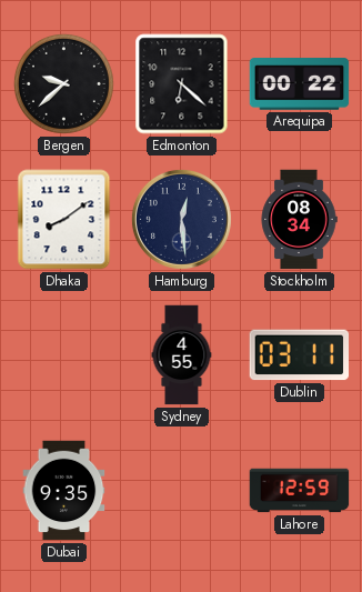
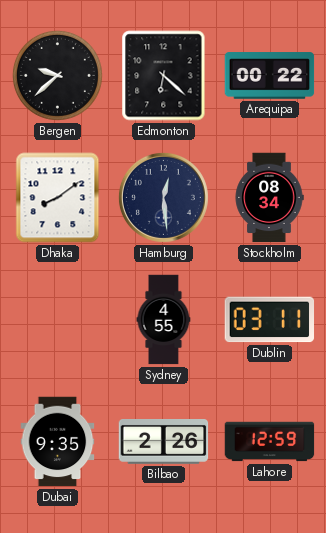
Bilbao: none -> 2:26
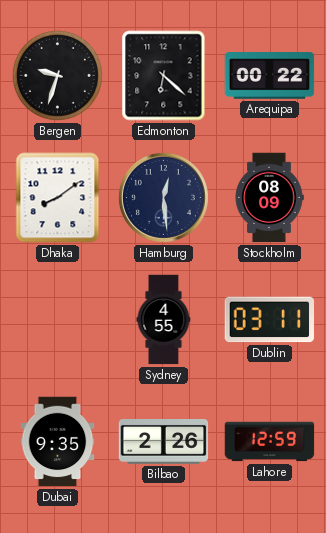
Bergen: 9:38 -> 9:33
Stockholm: 08:34 -> 08:09
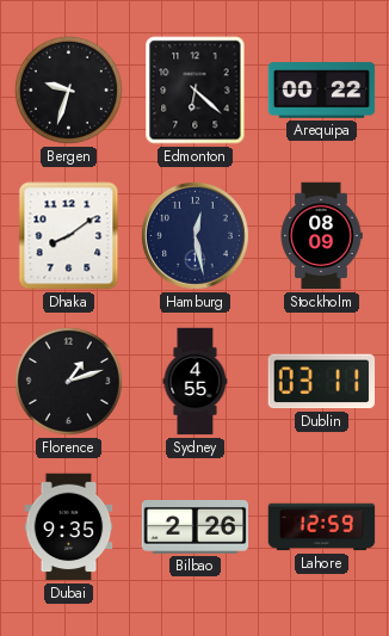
Hamburg: 12:29 -> 12:28
Florence: none -> 1:12
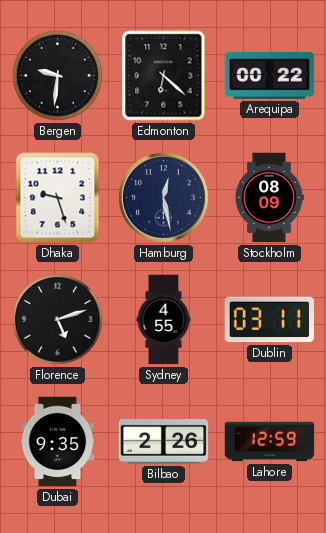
Bergen: 9:33 -> 9:31
Dhaka: 8:09 -> 9:27
Florence: 1:12 -> 5:12
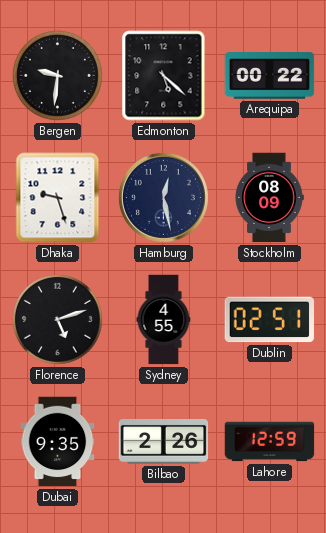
Edmonton: 6:22 -> 5:22
Dublin: 03:11 -> 02:51
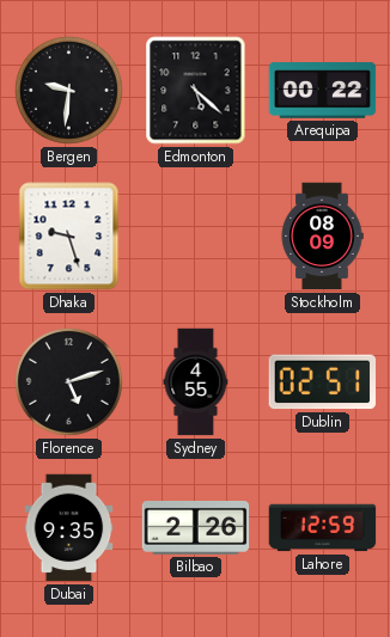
Hamburg: 12:28 -> none
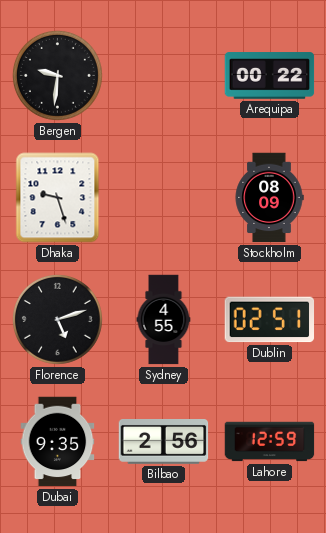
Edmonton: 5:22 -> none
Bilbao: 2:26 -> 2:56
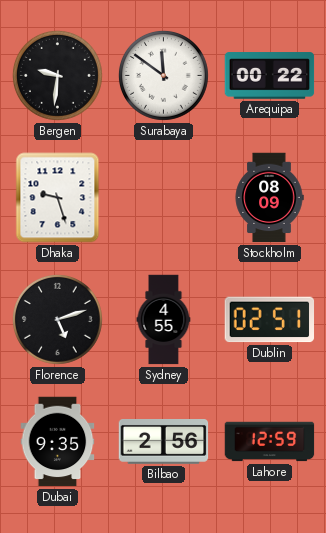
Surabaya: none -> 11:51
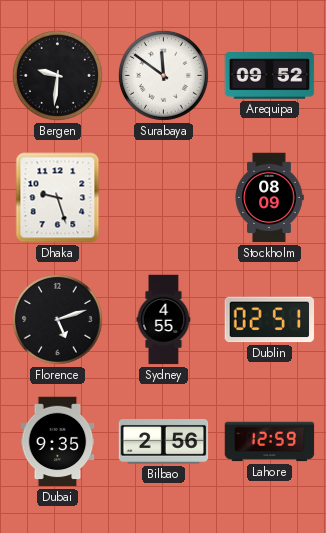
Arequipa: 00:22 -> 09:52
